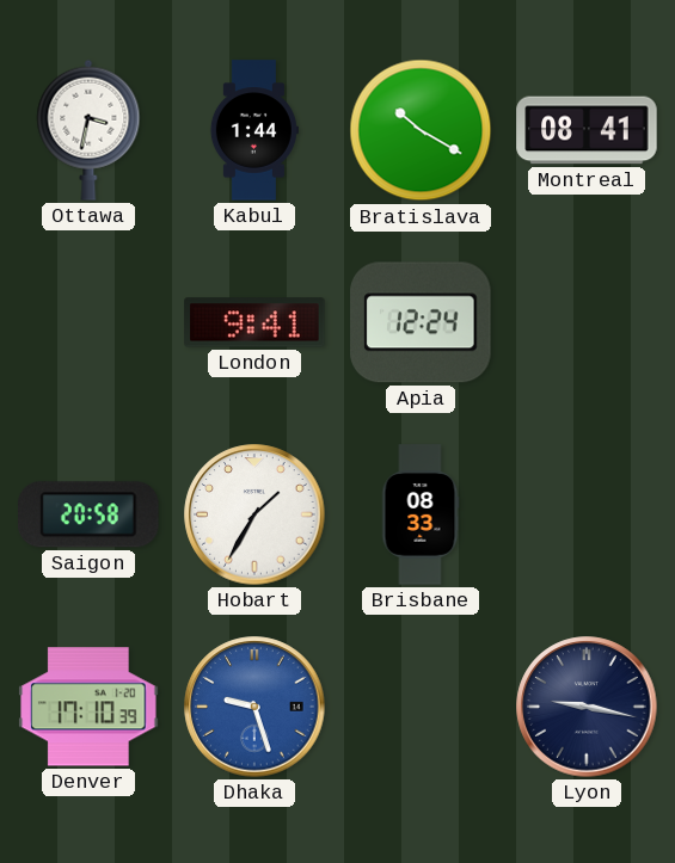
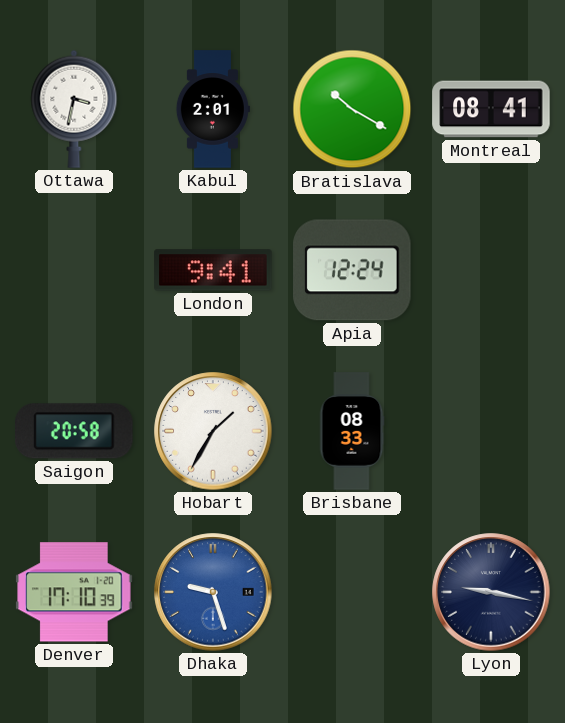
Kabul: 1:44 -> 2:01
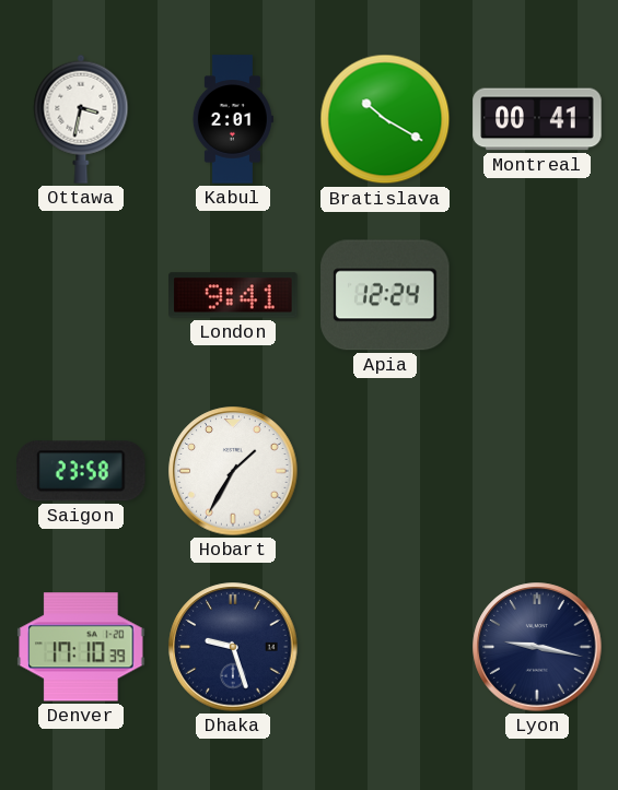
Montreal: 08:41 -> 00:41
Saigon: 20:58 -> 23:58
Brisbane: 08:33 -> none
Dhaka dial: blue -> navy
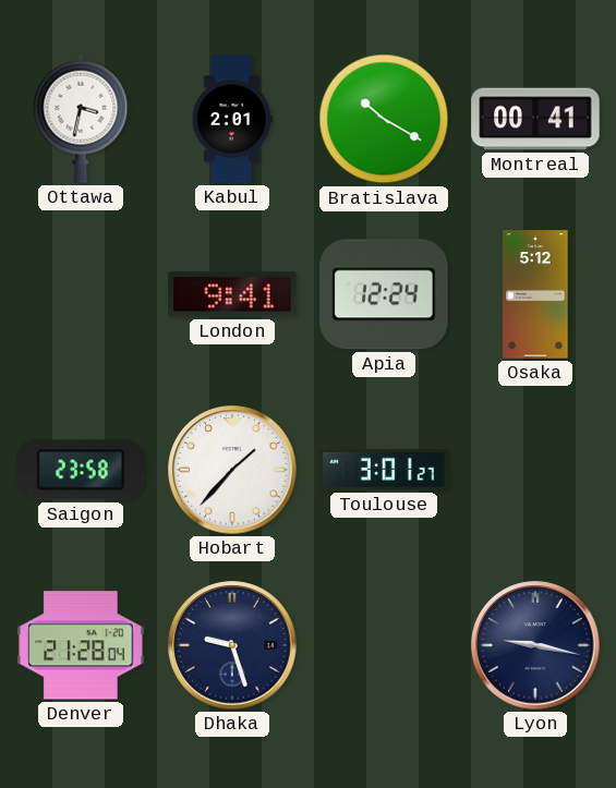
Osaka: none -> 5:12
Hobart: 1:35 -> 1:37
Toulouse: none -> 3:01
Denver: 17:10 -> 21:28
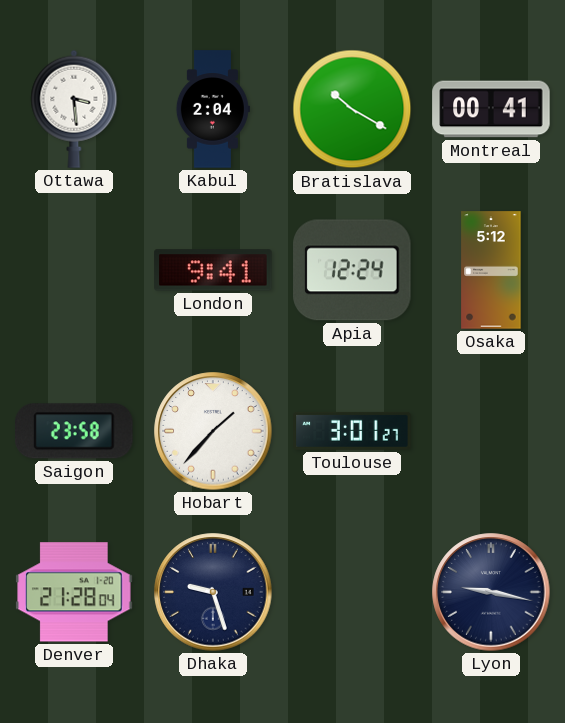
Ottawa: 3:32 -> 3:29
Kabul: 2:01 -> 2:04
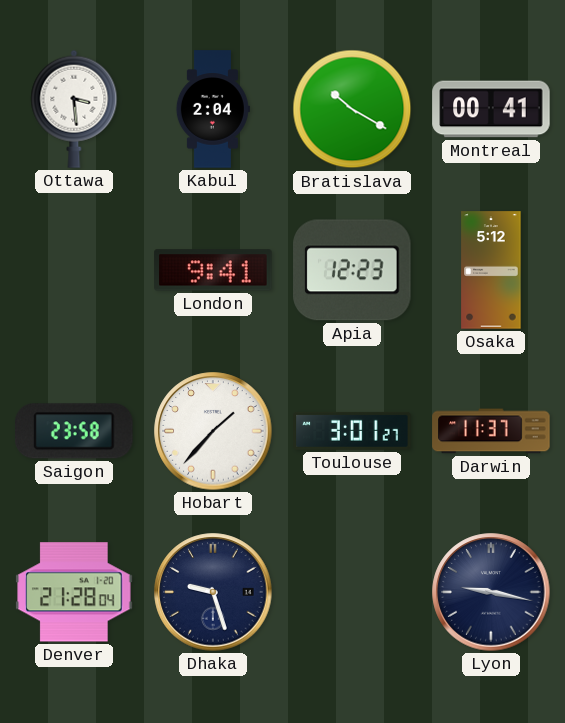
Apia: 12:24 -> 12:23
Darwin: none -> 11:37
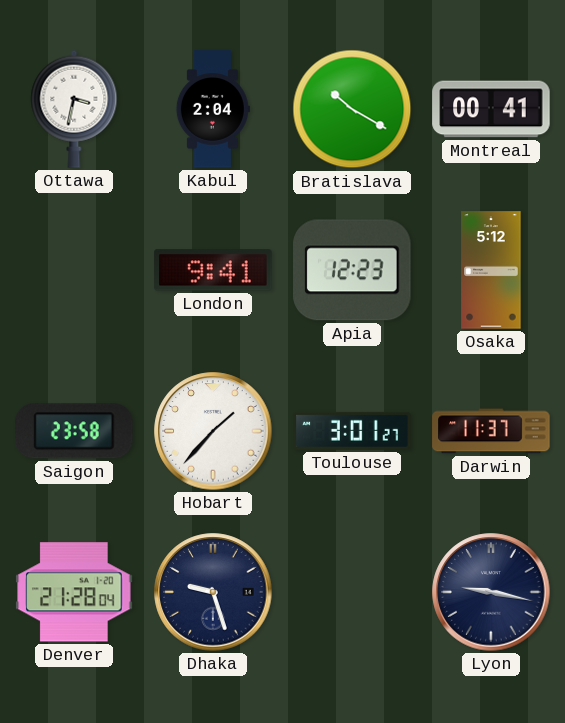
Ottawa: 3:29 -> 3:32
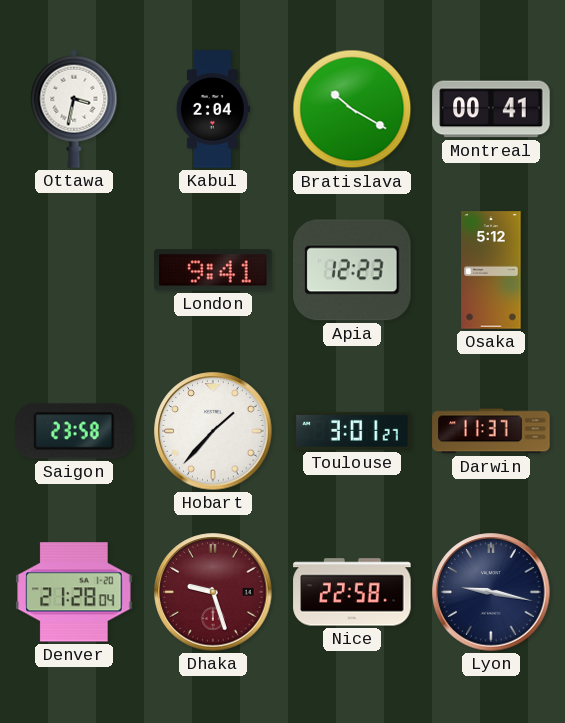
Dhaka dial: navy -> burgundy
Nice: none -> 22:58
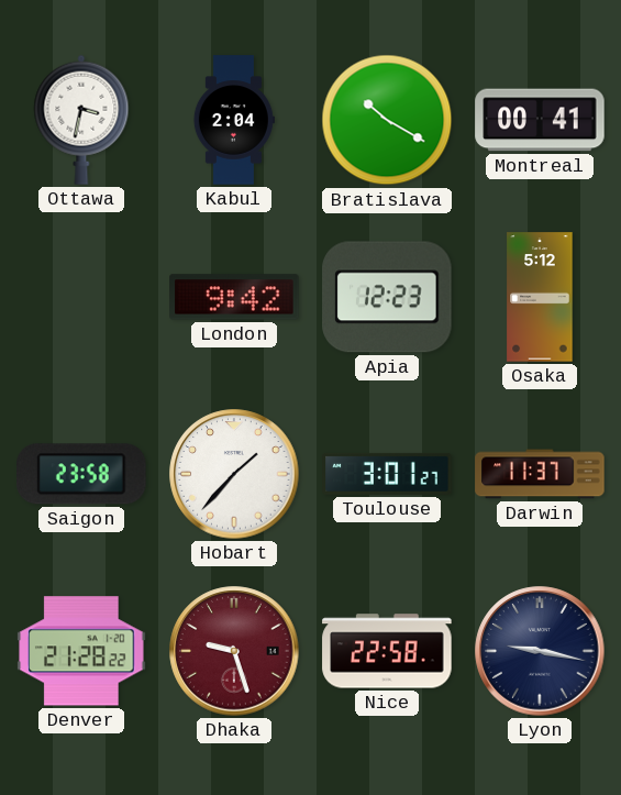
London: 9:41 -> 9:42
Denver: 21:28:04 -> 21:28:22
